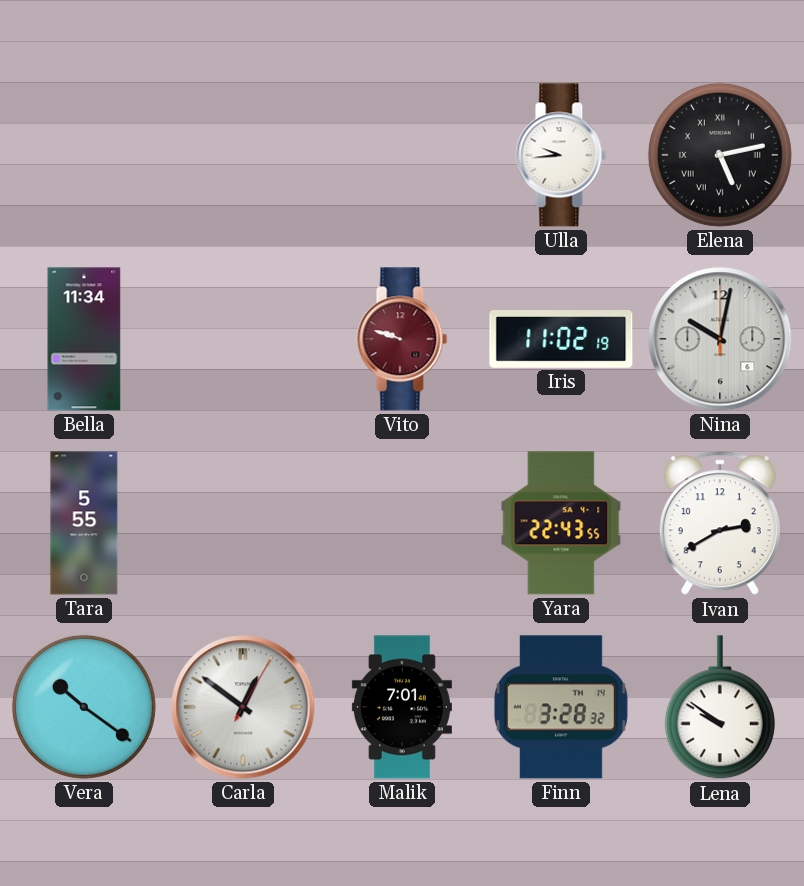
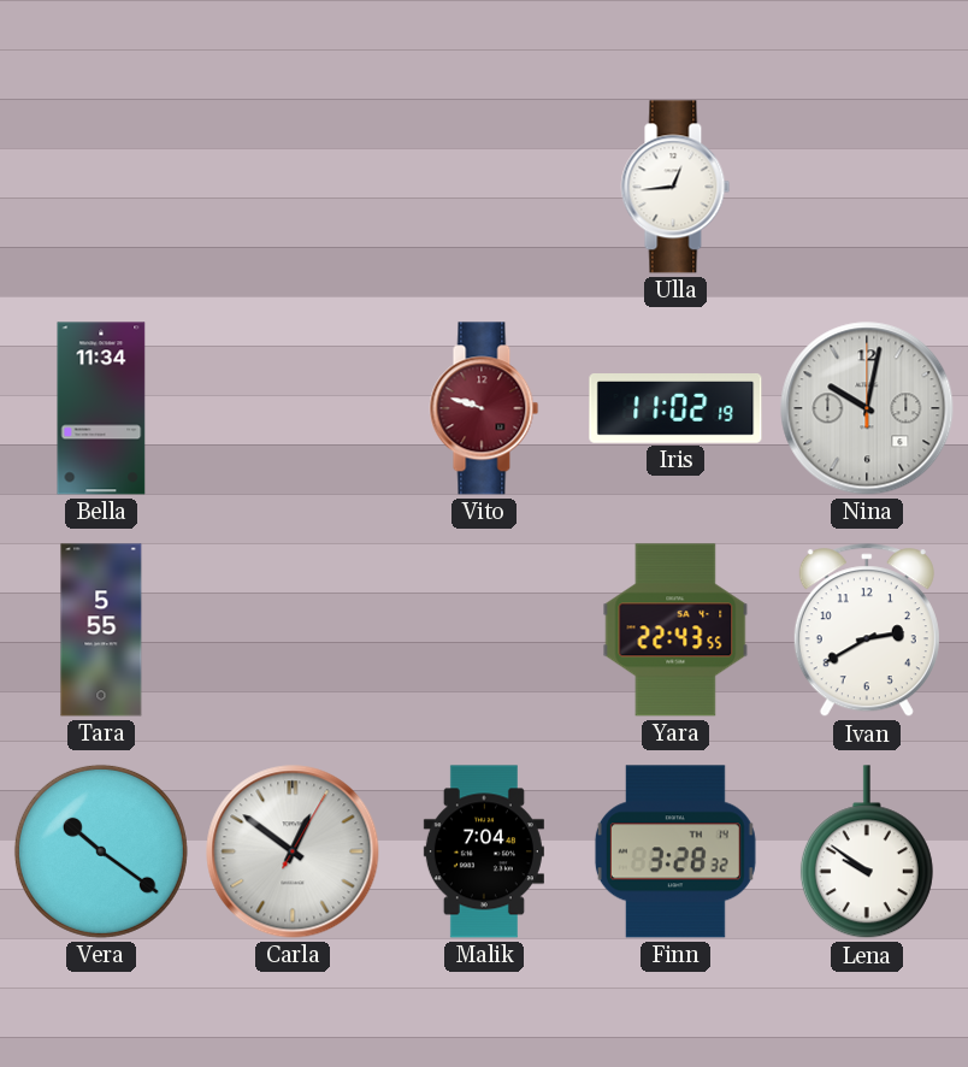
Ulla: 9:44 -> 12:44
Elena: 5:13 -> none
Malik: 7:01 -> 7:04
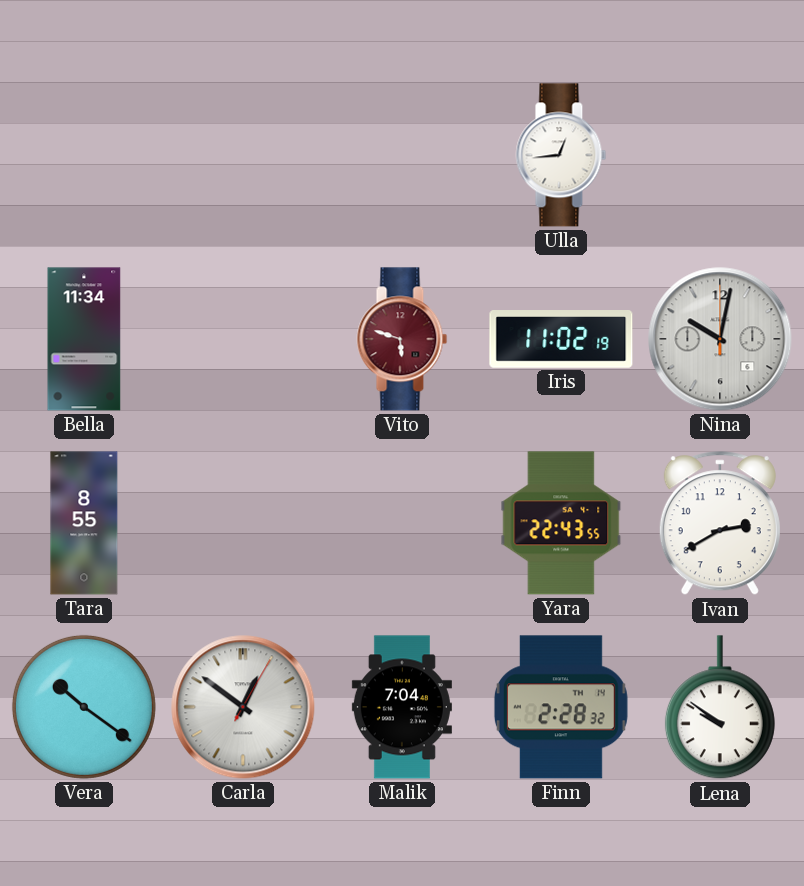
Vito: 9:48 -> 5:48
Tara: 5:55 -> 8:55
Finn: 3:28 -> 2:28
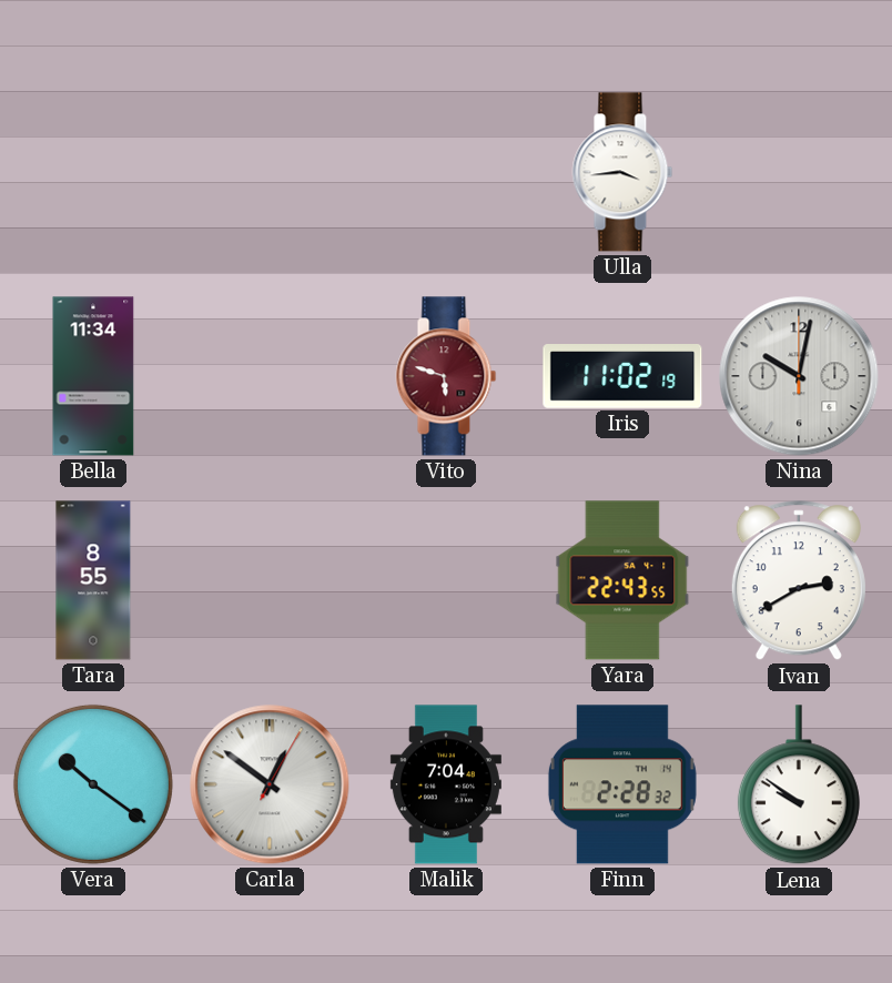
Ulla: 12:44 -> 3:44
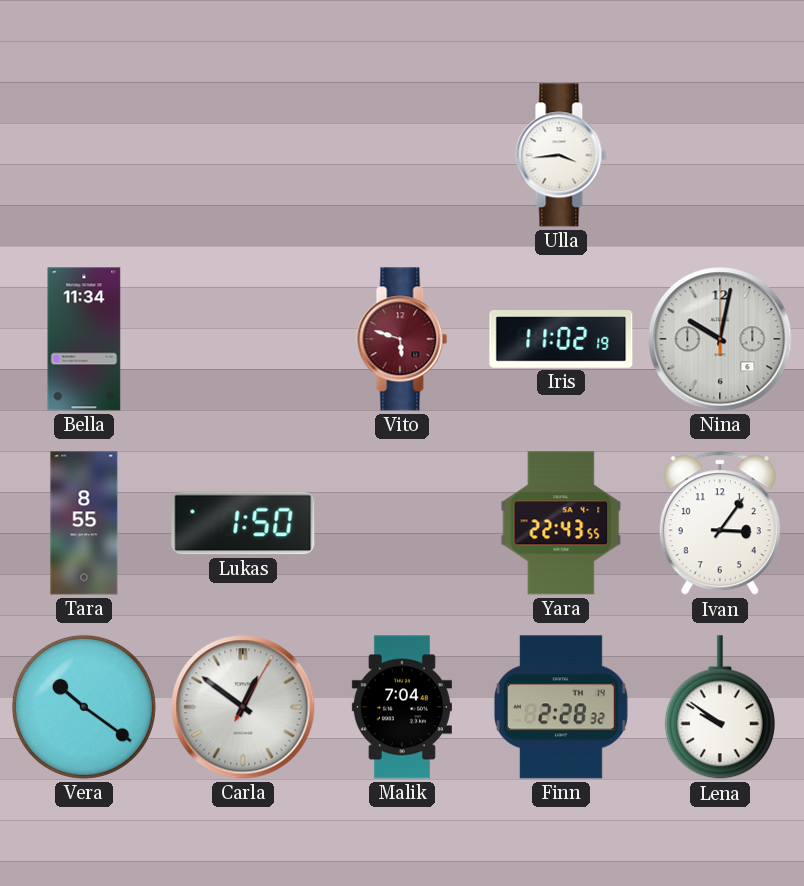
Lukas: none -> 1:50
Ivan: 2:40 -> 3:06
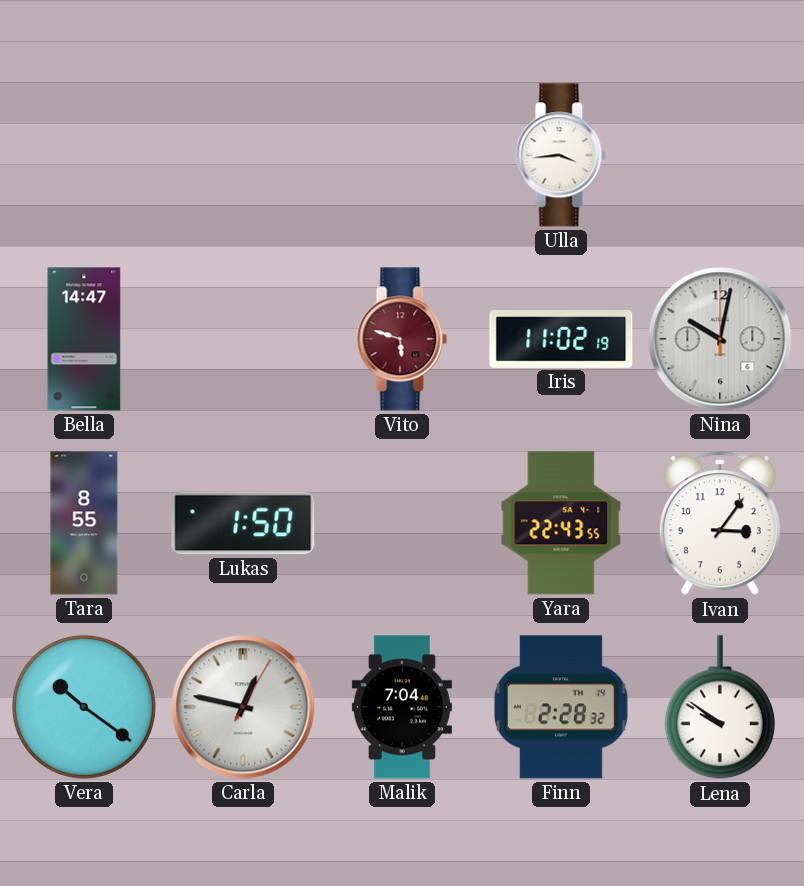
Bella: 11:34 -> 14:47
Carla: 12:51 -> 12:47
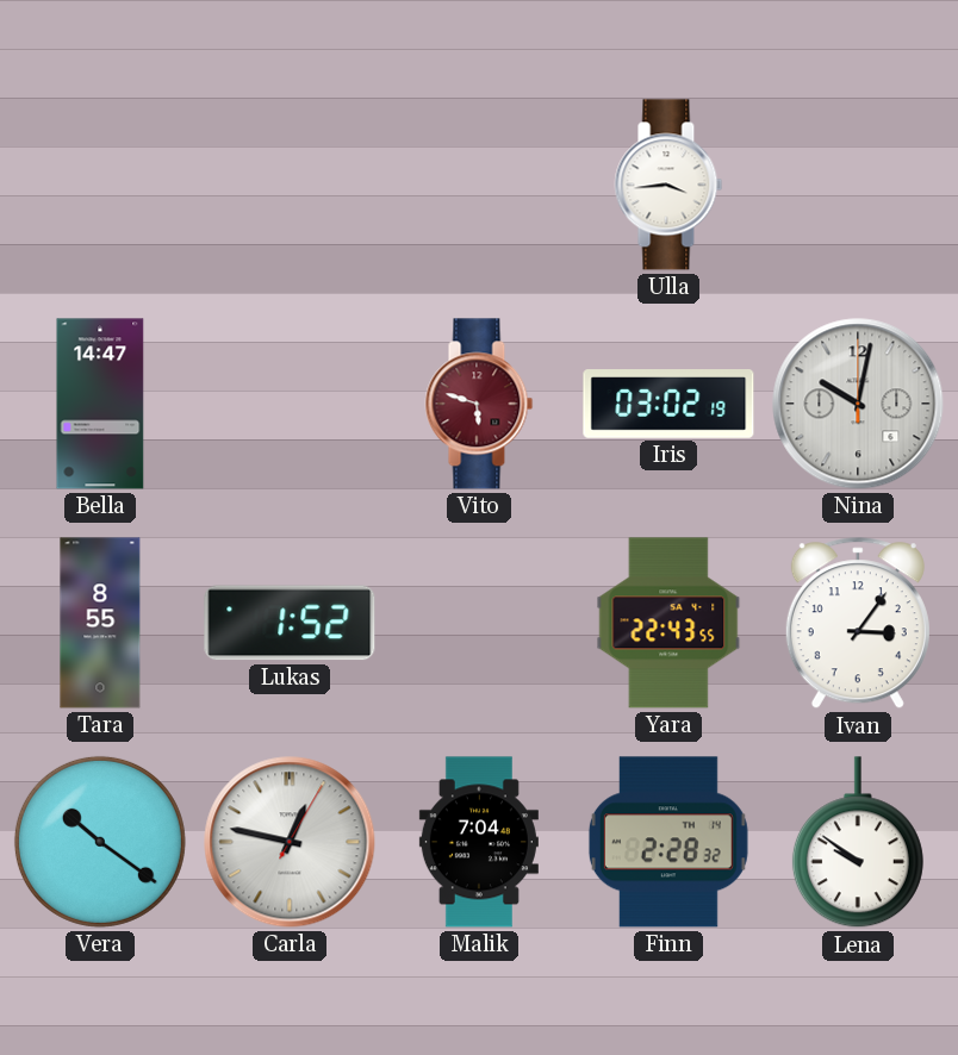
Iris: 11:02 -> 03:02
Lukas: 1:50 -> 1:52
